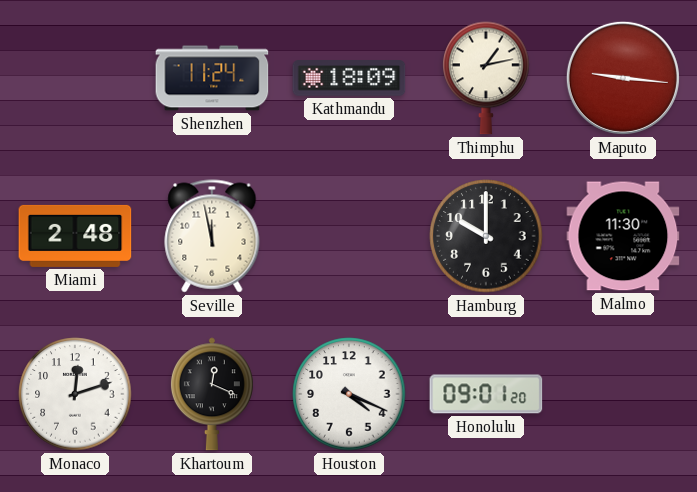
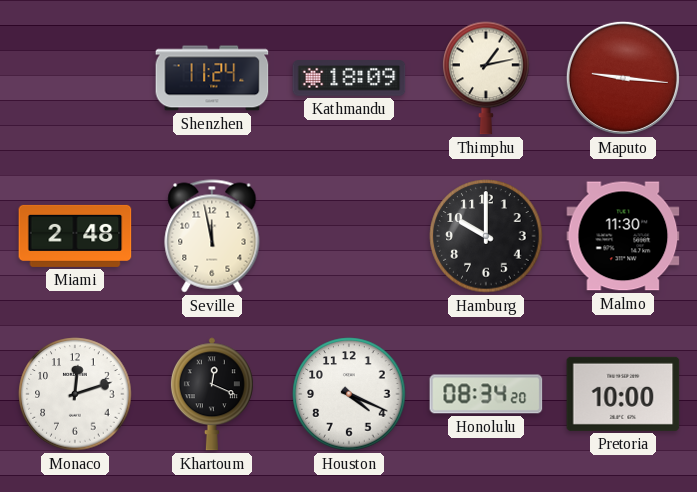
Honolulu: 09:01 -> 08:34
Pretoria: none -> 10:00
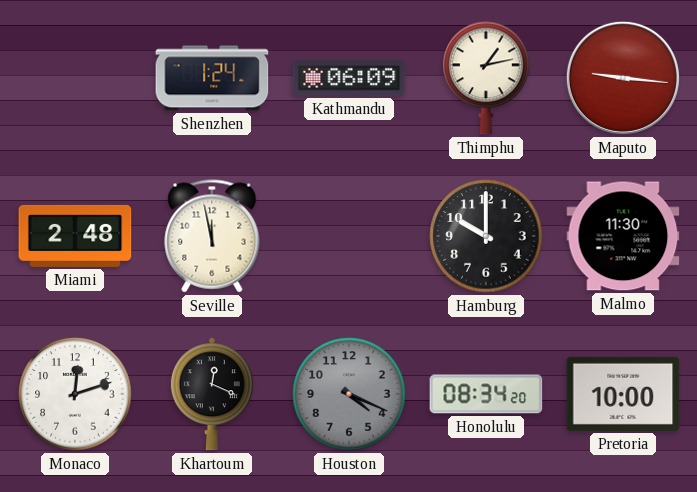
Shenzhen: 11:24 -> 1:24
Kathmandu: 18:09 -> 06:09
Houston dial: white -> grey
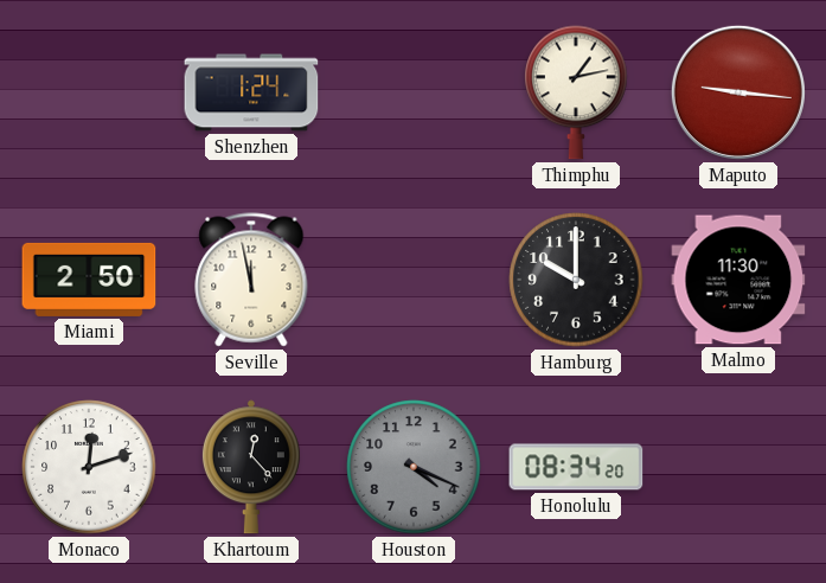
Kathmandu: 06:09 -> none
Miami: 2:48 -> 2:50
Khartoum: 12:19 -> 12:23
Pretoria: 10:00 -> none
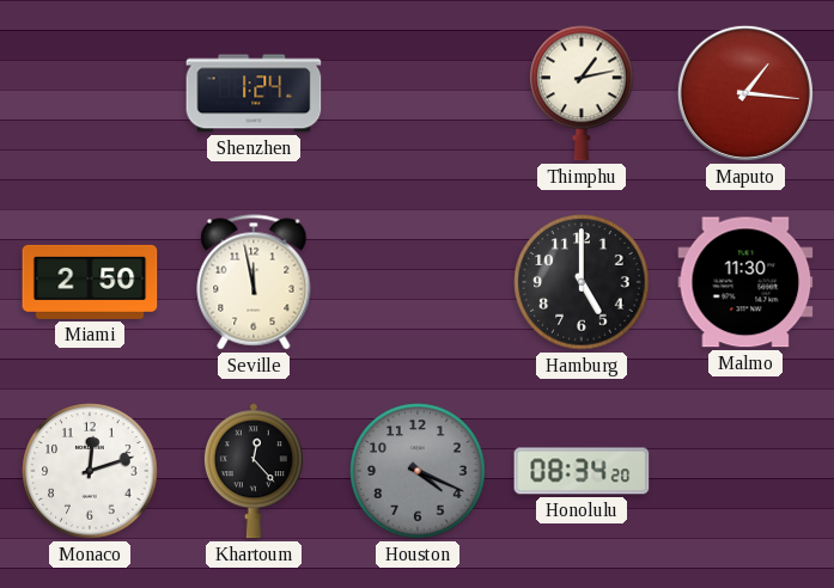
Maputo: 9:16 -> 1:16
Hamburg: 10:00 -> 5:00
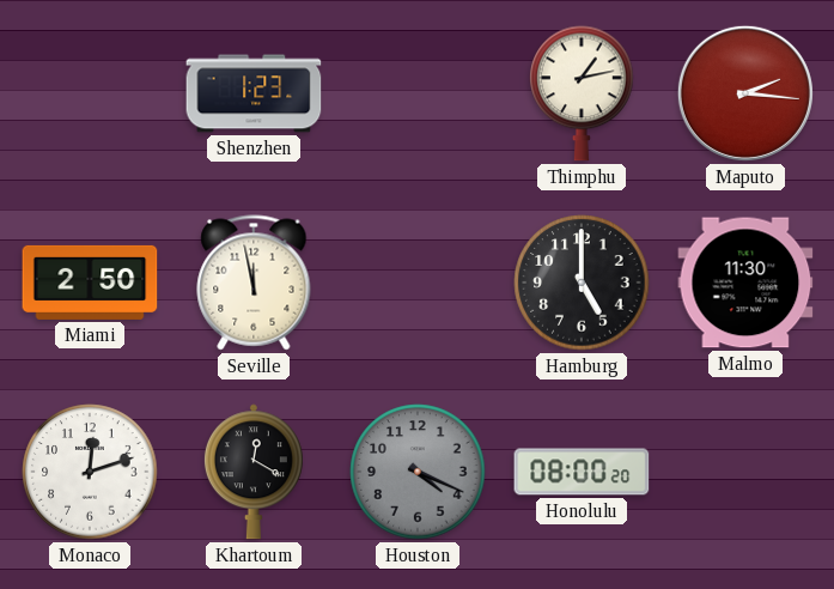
Shenzhen: 1:24 -> 1:23
Maputo: 1:16 -> 2:16
Khartoum: 12:23 -> 12:20
Honolulu: 08:34 -> 08:00
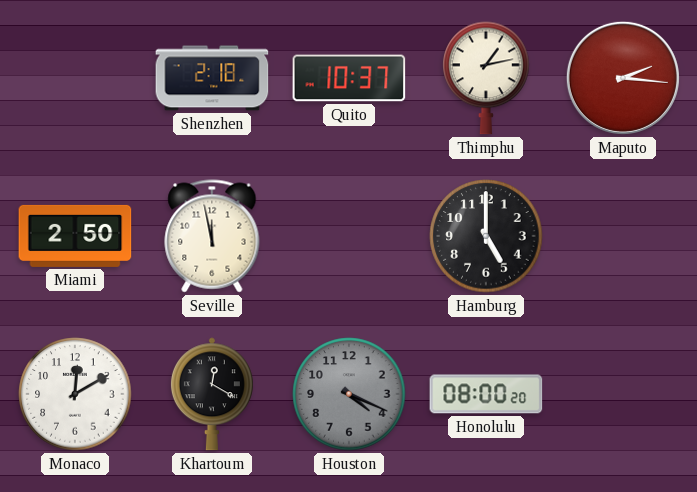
Shenzhen: 1:23 -> 2:18
Quito: none -> 10:37
Malmo: 11:30 -> none
Monaco: 12:12 -> 12:10
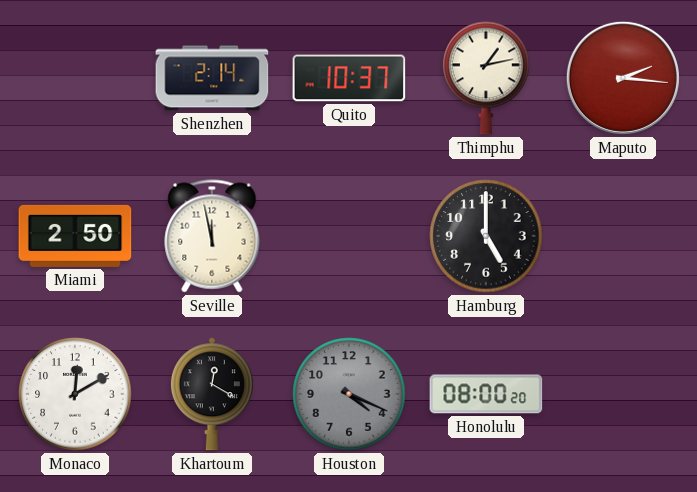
Shenzhen: 2:18 -> 2:14
